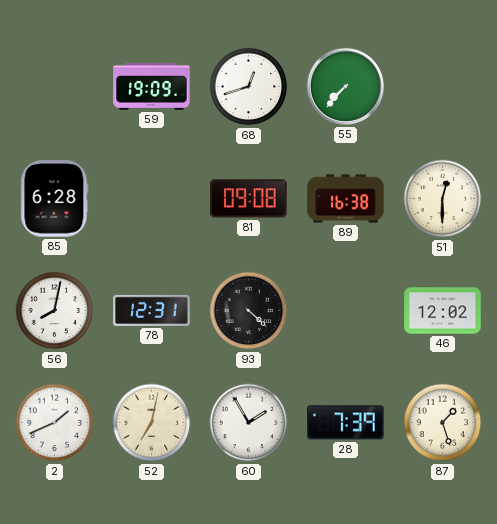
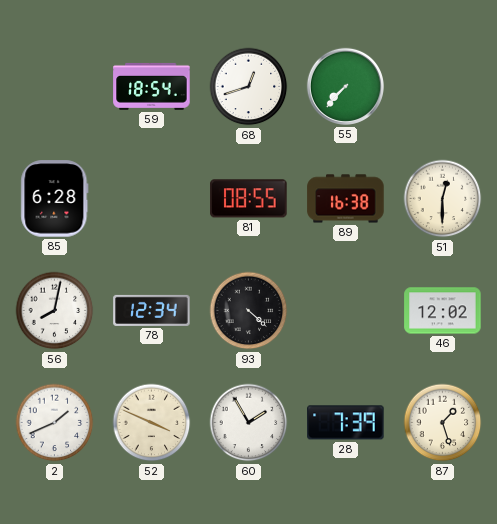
59: 19:09 -> 18:54
81: 09:08 -> 08:55
78: 12:31 -> 12:34
52: 7:02 -> 3:49
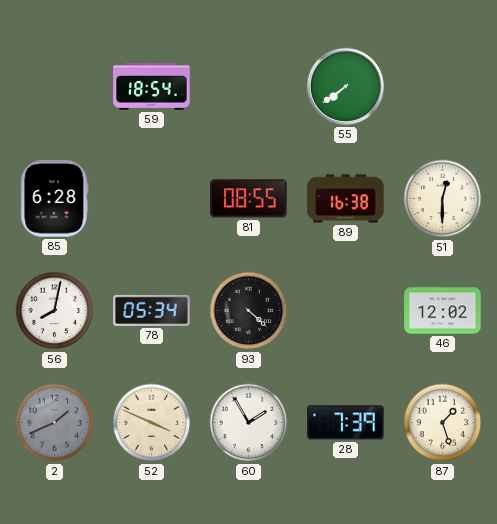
68: 12:42 -> none
55: 7:37 -> 7:39
78: 12:34 -> 05:34
2 dial: white -> grey
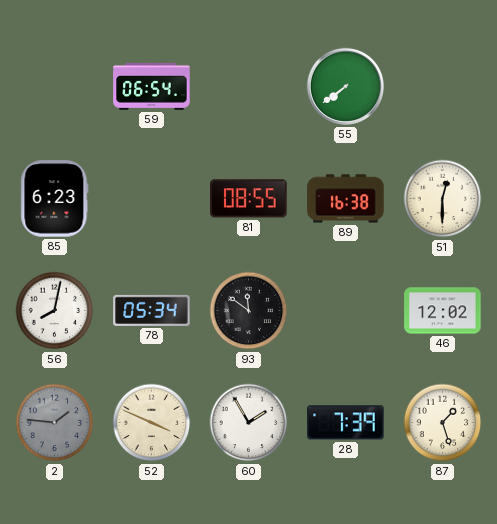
59: 18:54 -> 06:54
85: 6:28 -> 6:23
93: 4:22 -> 11:51
2: 1:41 -> 1:46
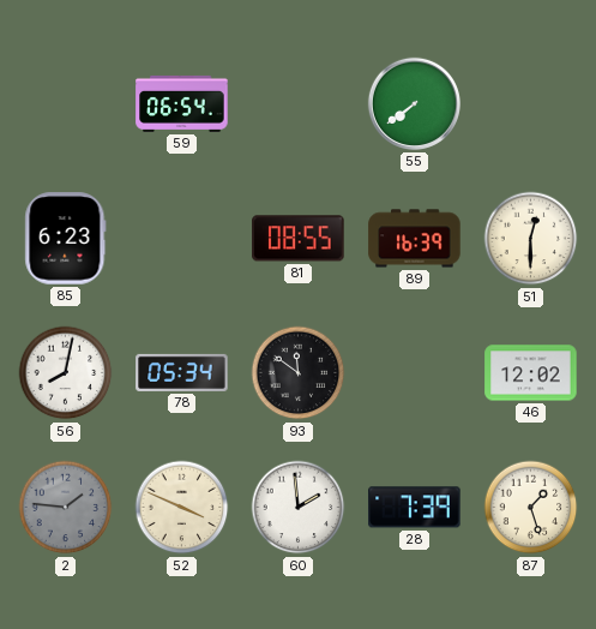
89: 16:38 -> 16:39
60: 1:55 -> 1:59
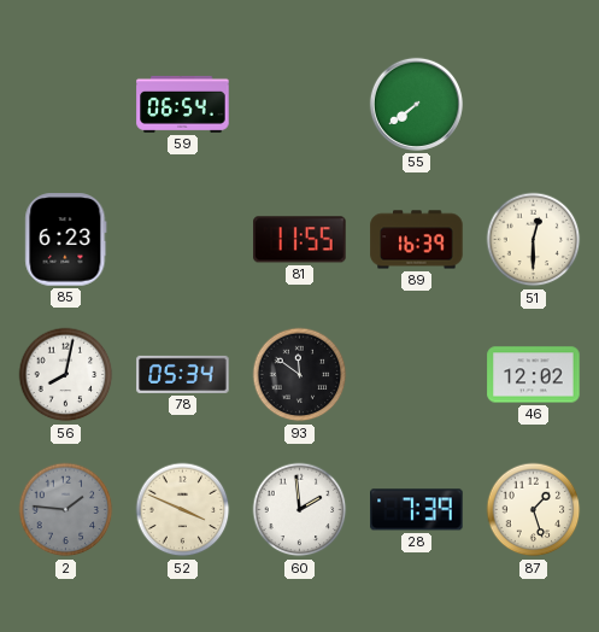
81: 08:55 -> 11:55
